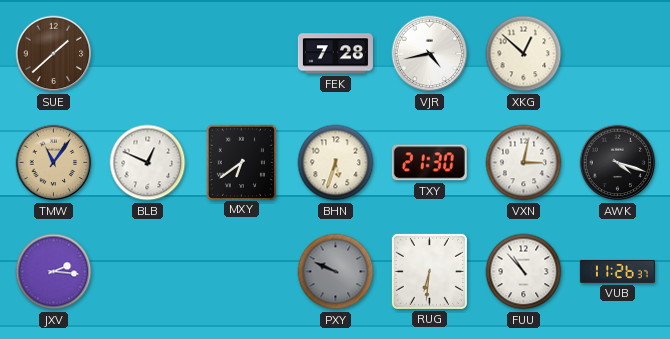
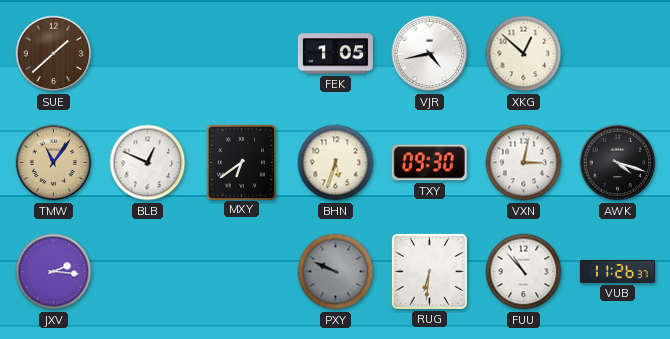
FEK: 7:28 -> 1:05
TXY: 21:30 -> 09:30
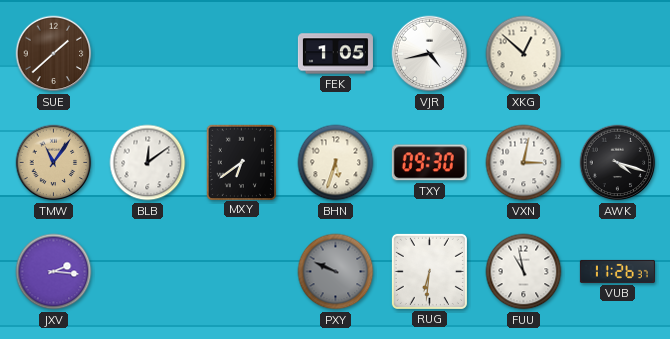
BLB: 12:49 -> 12:09
FUU: 10:53 -> 10:58
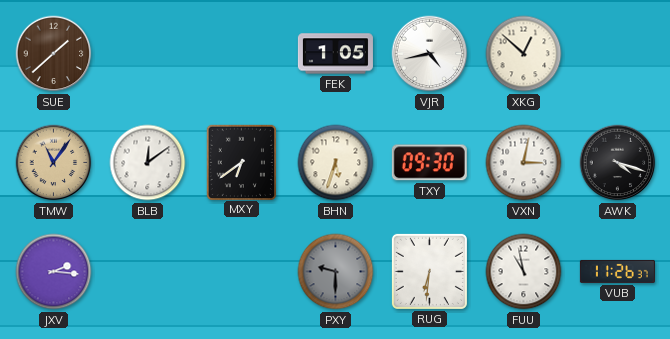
PXY: 9:49 -> 9:30
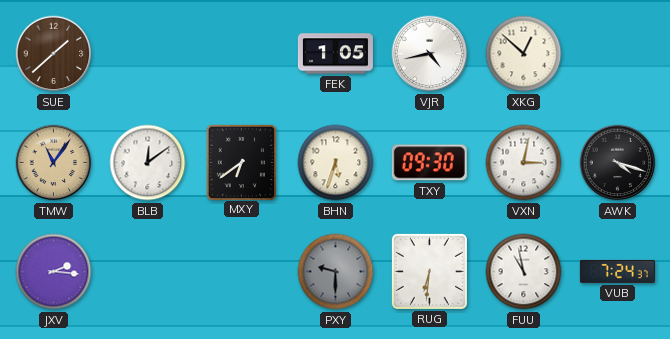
VUB: 11:26 -> 7:24
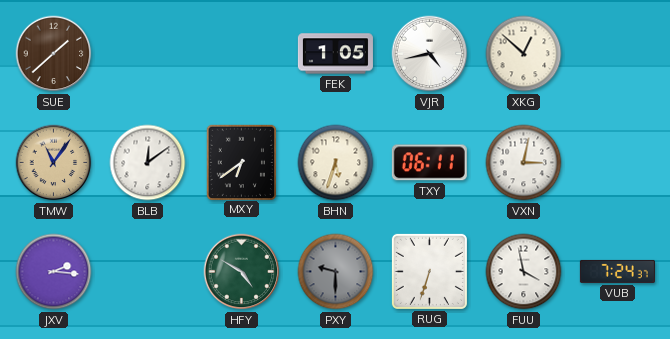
TXY: 09:30 -> 06:11
AWK: 4:18 -> none
HFY: none -> 4:50
RUG: 6:31 -> 6:33
FUU: 10:58 -> 3:58
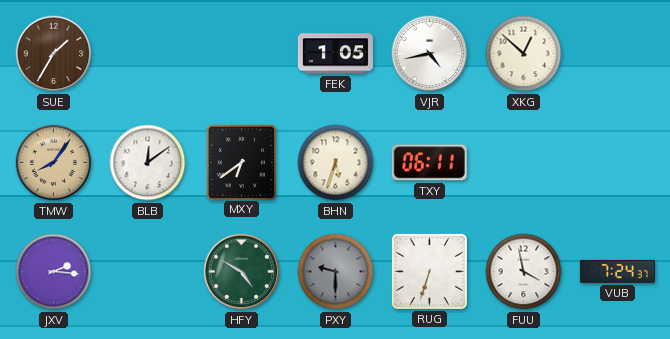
SUE: 1:38 -> 1:35
TMW: 11:06 -> 8:06
VXN: 3:02 -> none
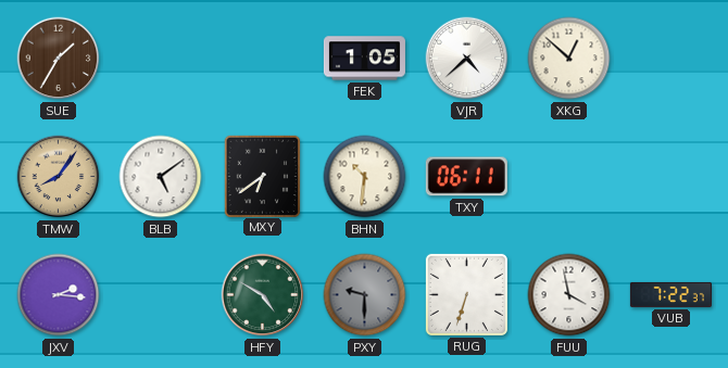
VJR: 4:43 -> 4:38
BLB: 12:09 -> 5:09
BHN: 5:33 -> 10:31
VUB: 7:24 -> 7:22
